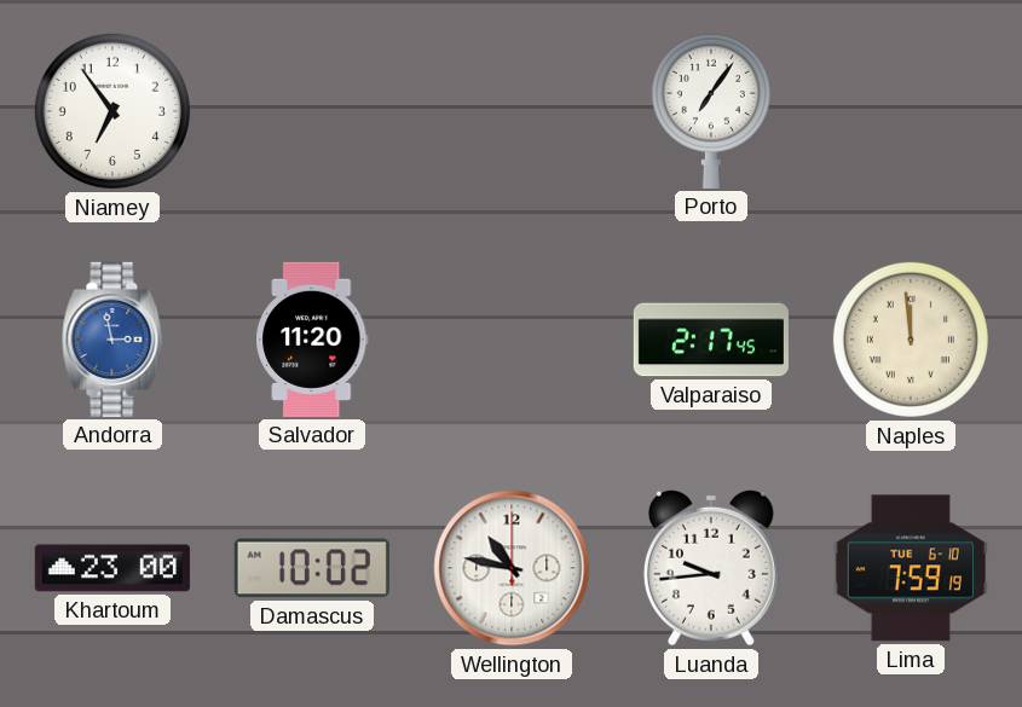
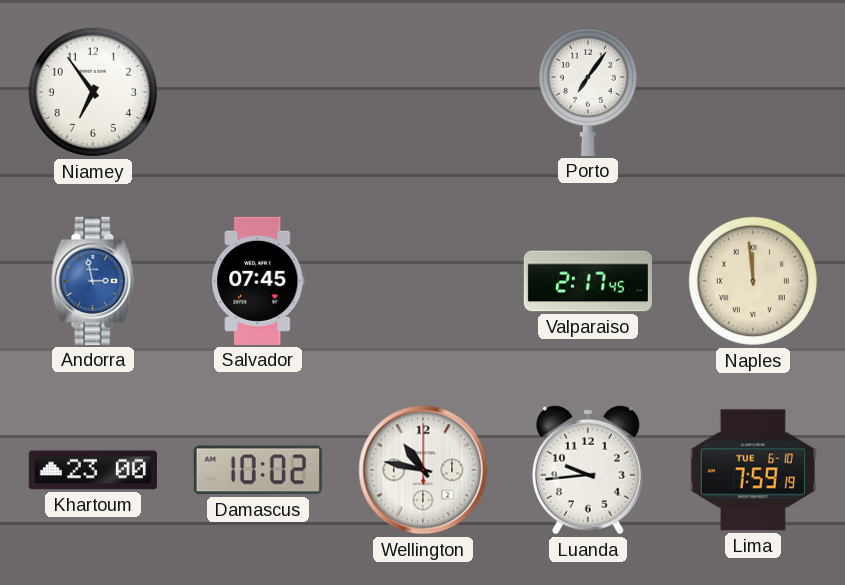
Salvador: 11:20 -> 07:45
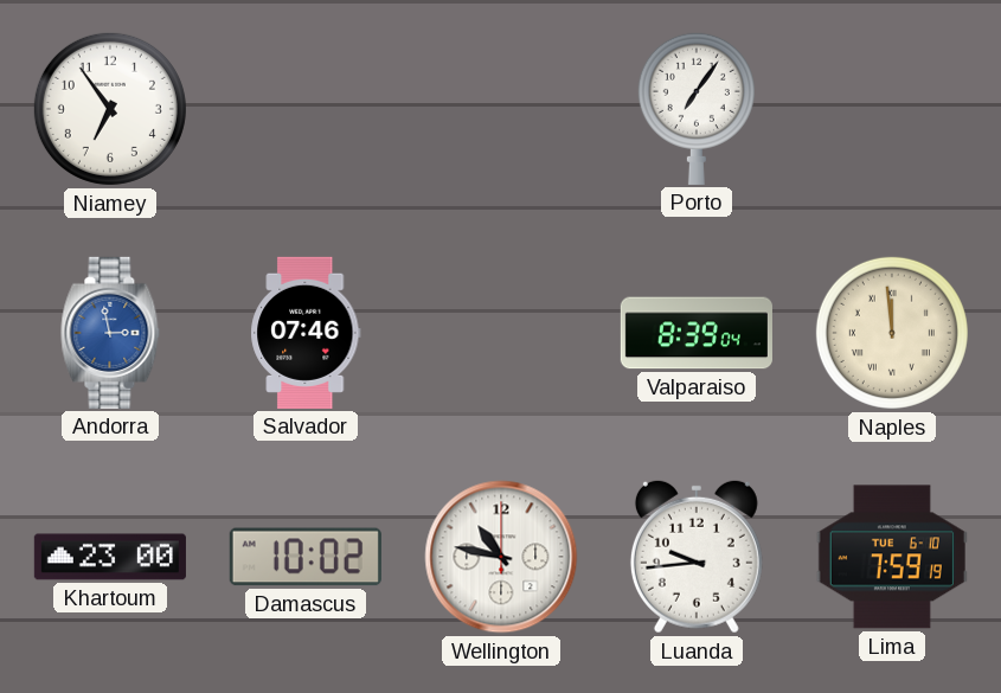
Salvador: 07:45 -> 07:46
Valparaiso: 2:17 -> 8:39
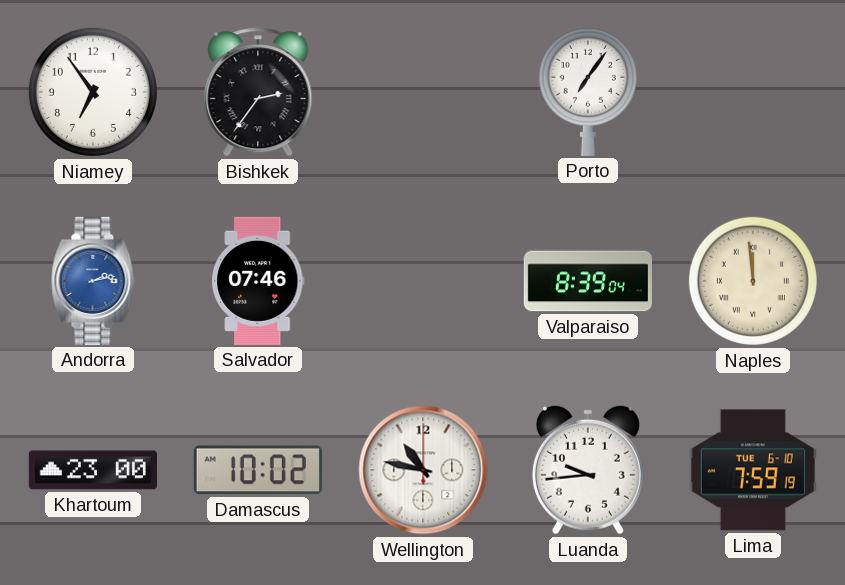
Bishkek: none -> 2:36
Andorra: 2:58 -> 2:13
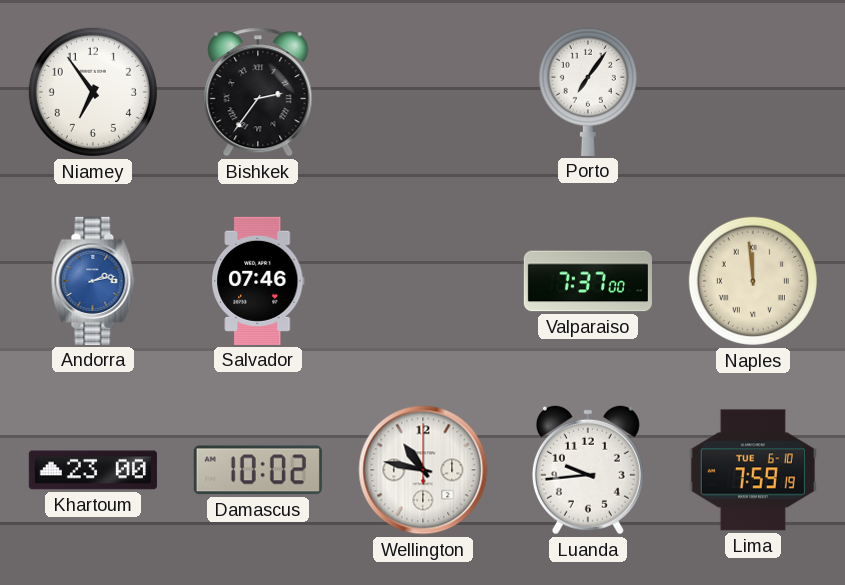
Valparaiso: 8:39 -> 7:37
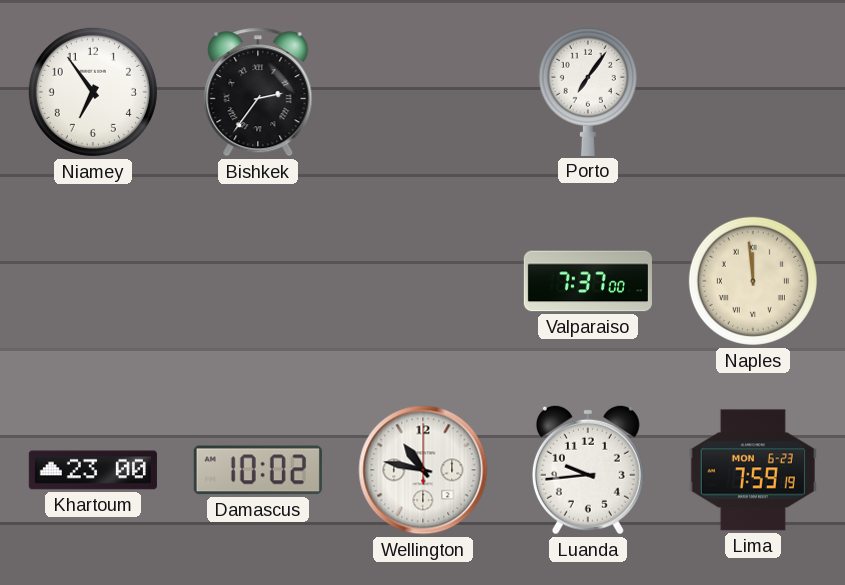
Andorra: 2:13 -> none
Salvador: 07:46 -> none
Lima date: TUE 6-10 -> MON 6-23
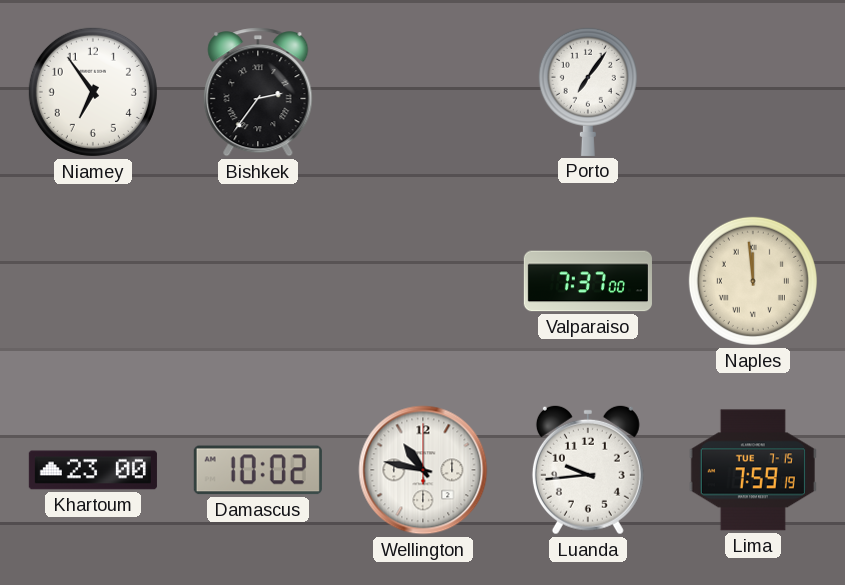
Lima date: MON 6-23 -> TUE 7-15
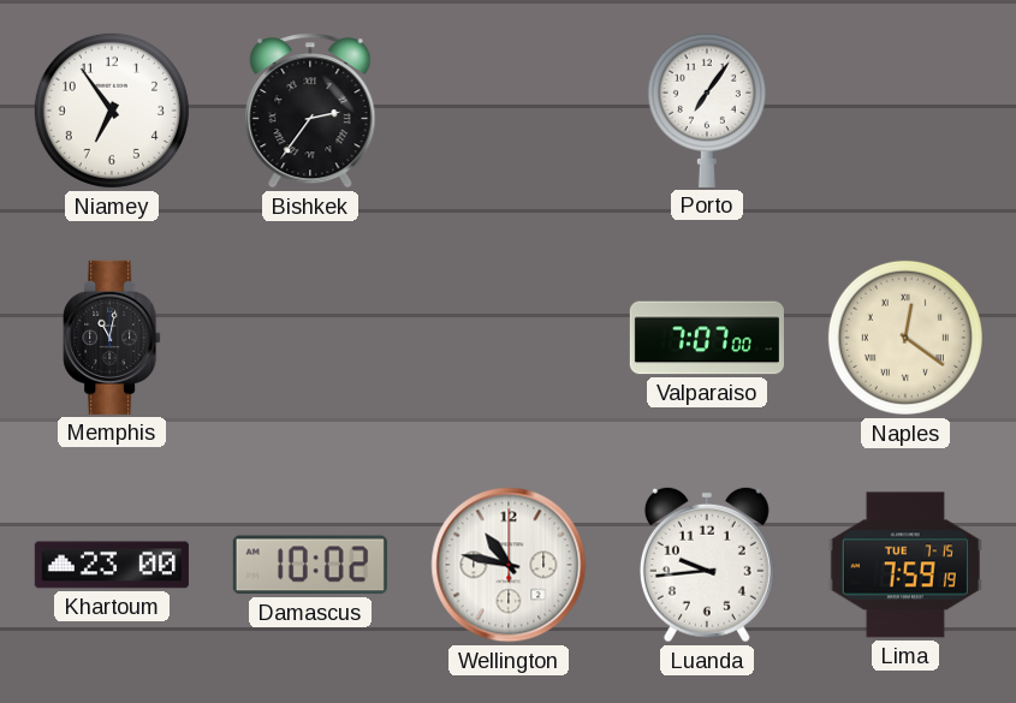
Memphis: none -> 11:02
Valparaiso: 7:37 -> 7:07
Naples: 11:59 -> 12:21
